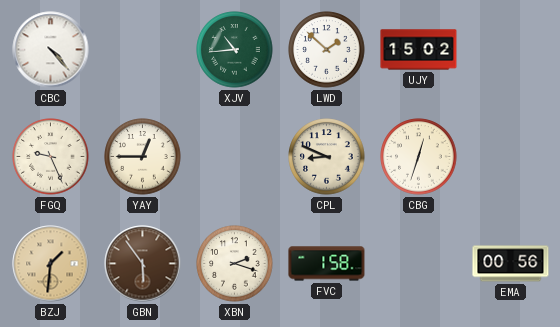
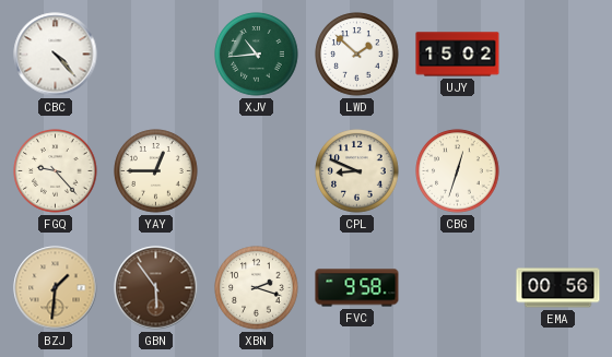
FGQ: 9:26 -> 9:23
FVC: 1:58 -> 9:58
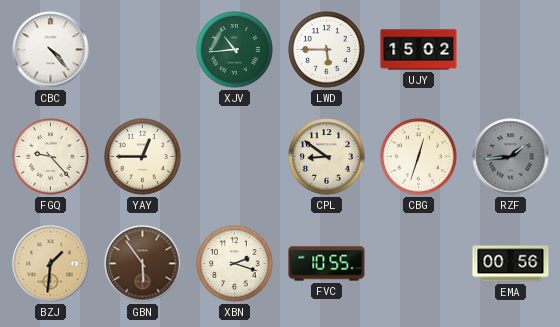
LWD: 1:52 -> 5:45
CPL: 8:49 -> 8:51
RZF: none -> 1:44
FVC: 9:58 -> 10:55
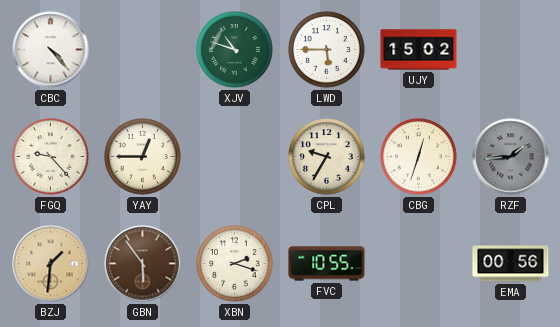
XJV: 10:44 -> 10:48
CPL: 8:51 -> 9:35
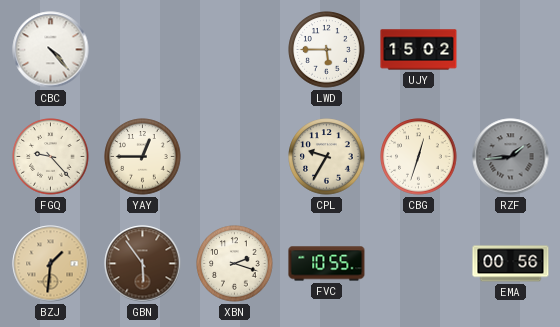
XJV: 10:48 -> none
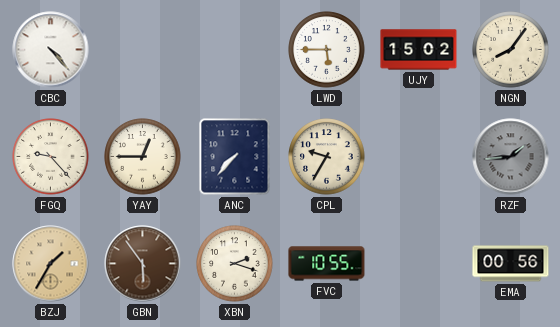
NGN: none -> 8:06
ANC: none -> 7:37
CBG: 12:33 -> none
BZJ: 1:31 -> 1:35
